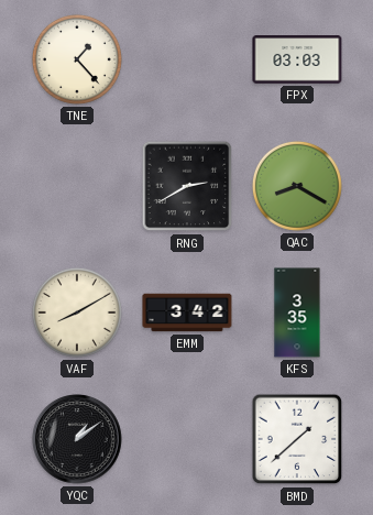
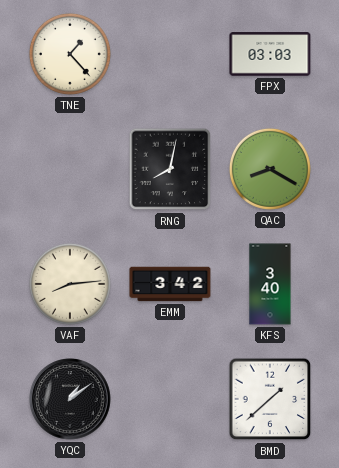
RNG: 2:40 -> 8:02
VAF: 8:10 -> 8:14
KFS: 3:35 -> 3:40
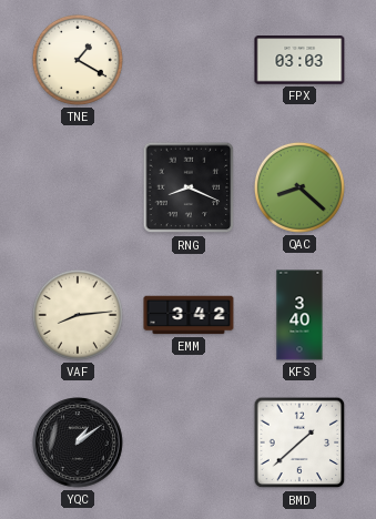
TNE: 1:23 -> 1:20
RNG: 8:02 -> 8:19
QAC: 8:20 -> 8:22
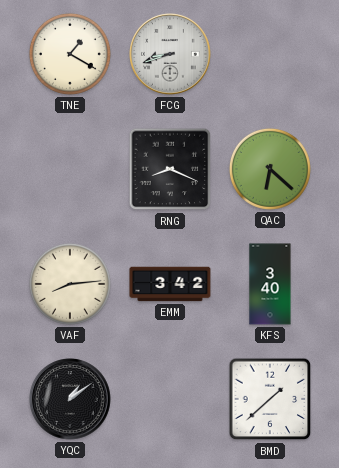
FCG: none -> 8:42
FPX: 03:03 -> none
QAC: 8:22 -> 6:22
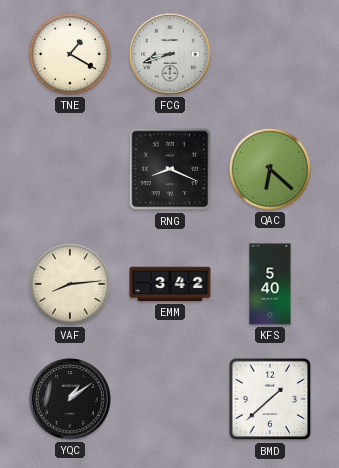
KFS: 3:40 -> 5:40
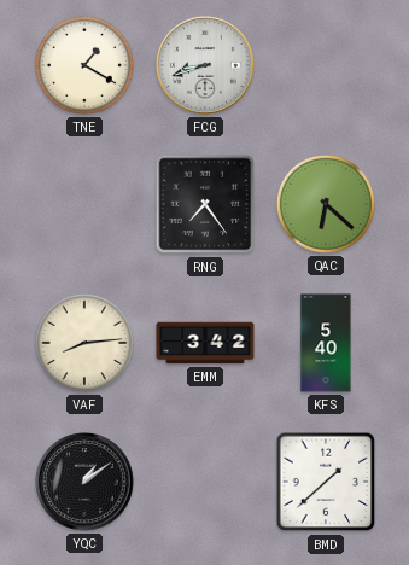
RNG: 8:19 -> 7:24
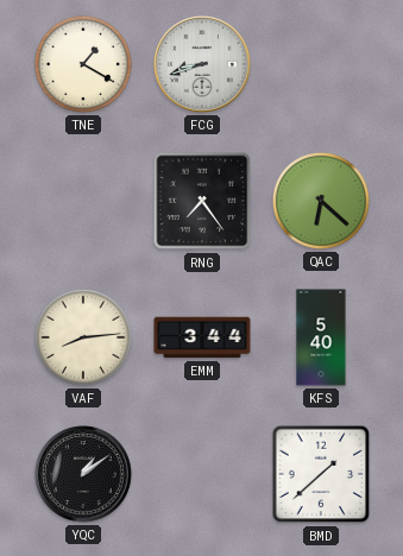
EMM: 3:42 -> 3:44
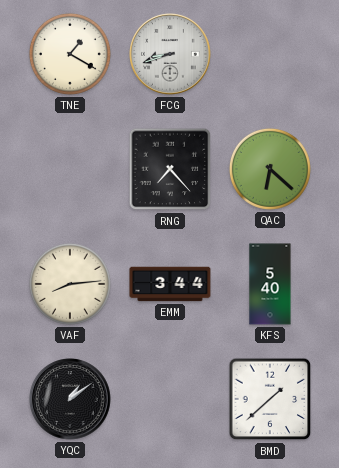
RNG: 7:24 -> 7:23
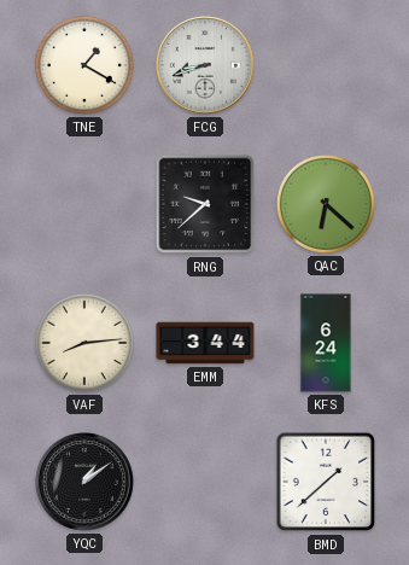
RNG: 7:23 -> 9:38
KFS: 5:40 -> 6:24
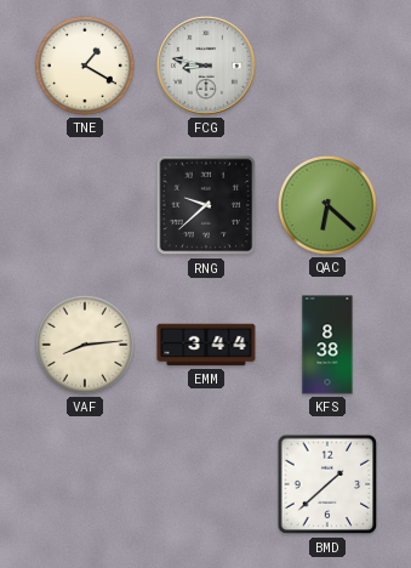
FCG: 8:42 -> 8:47
KFS: 6:24 -> 8:38
YQC: 1:09 -> none
